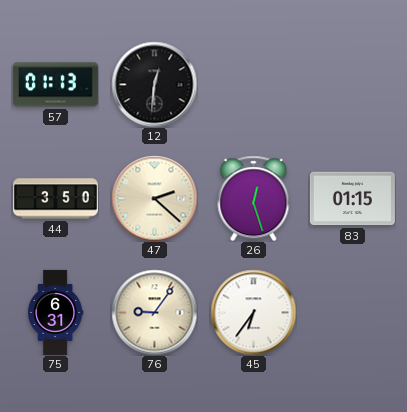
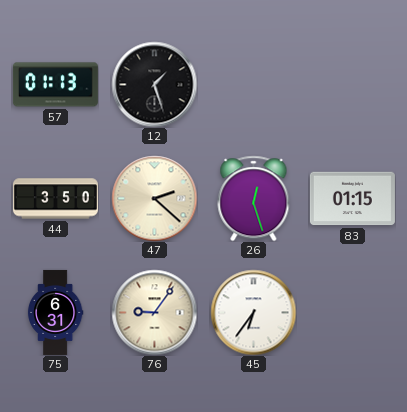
12: 12:31 -> 1:27
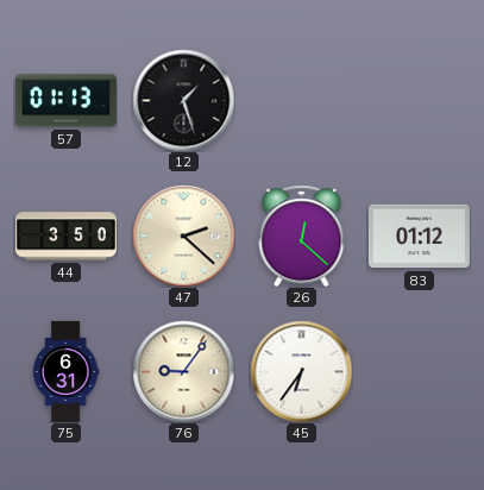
26: 12:27 -> 12:22
83: 01:15 -> 01:12
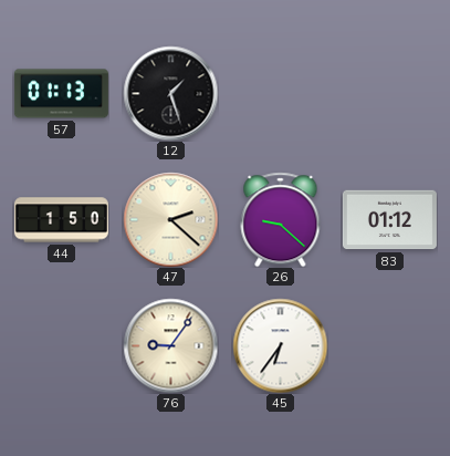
44: 3:50 -> 1:50
26: 12:22 -> 9:22
75: 6:31 -> none
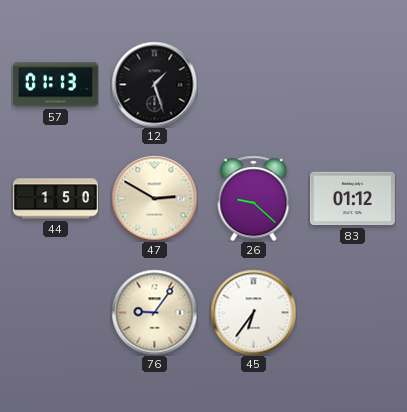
47: 2:22 -> 2:50
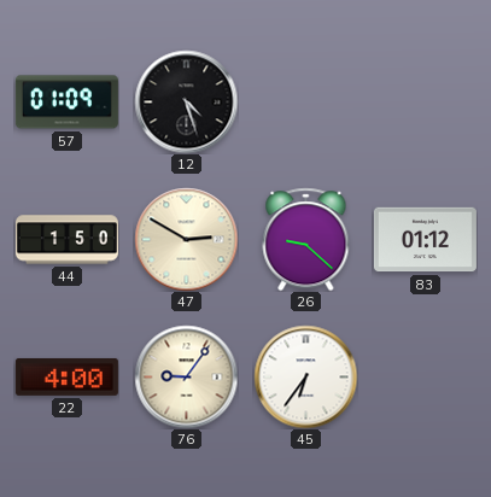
57: 01:13 -> 01:09
12: 1:27 -> 4:27
22: none -> 4:00
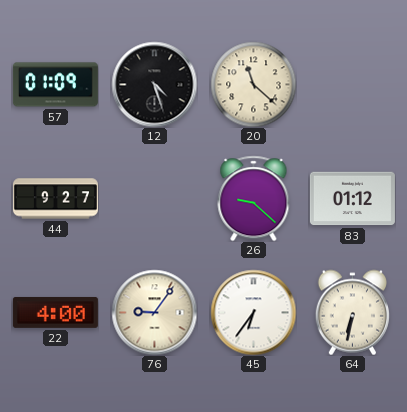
20: none -> 11:22
44: 1:50 -> 9:27
47: 2:50 -> none
64: none -> 6:32
